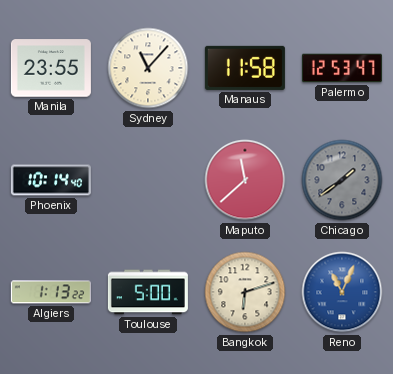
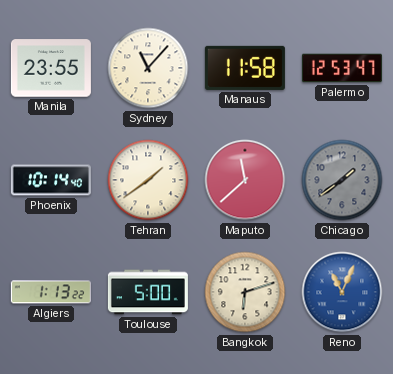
Tehran: none -> 1:39
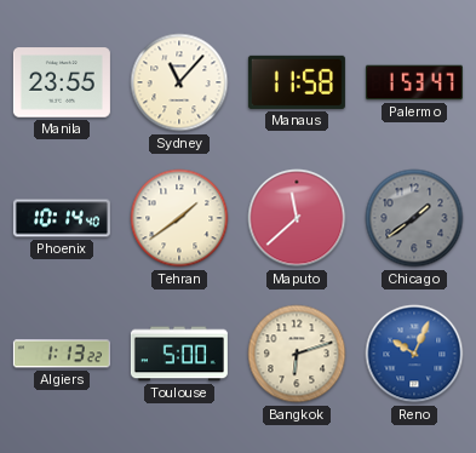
Palermo: 12:53 -> 1:53
Reno: 11:04 -> 10:04
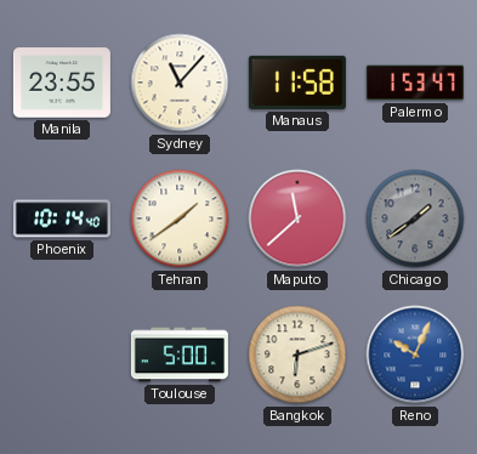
Algiers: 1:13 -> none
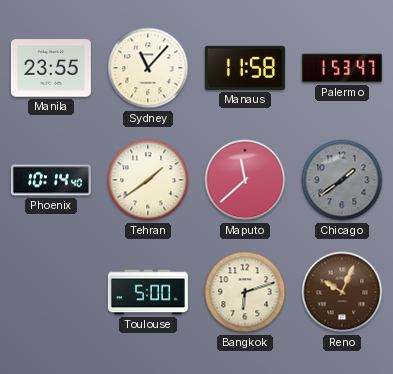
Reno dial: blue -> brown
